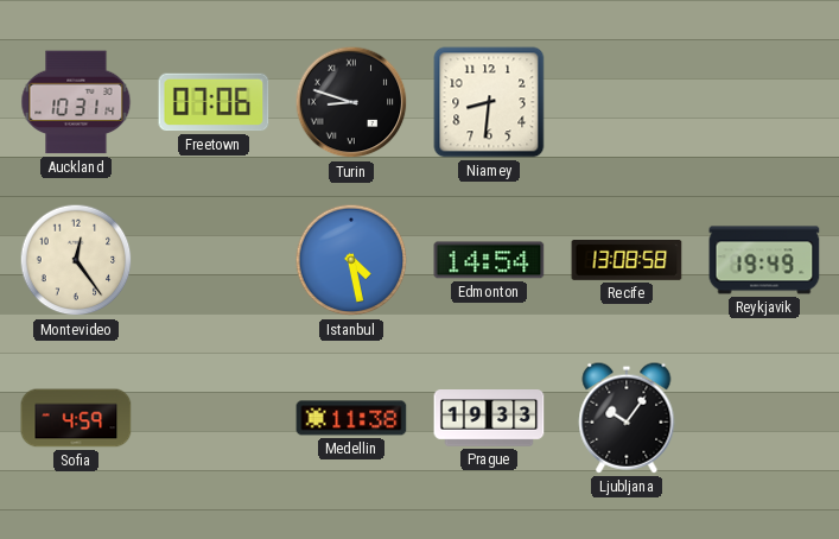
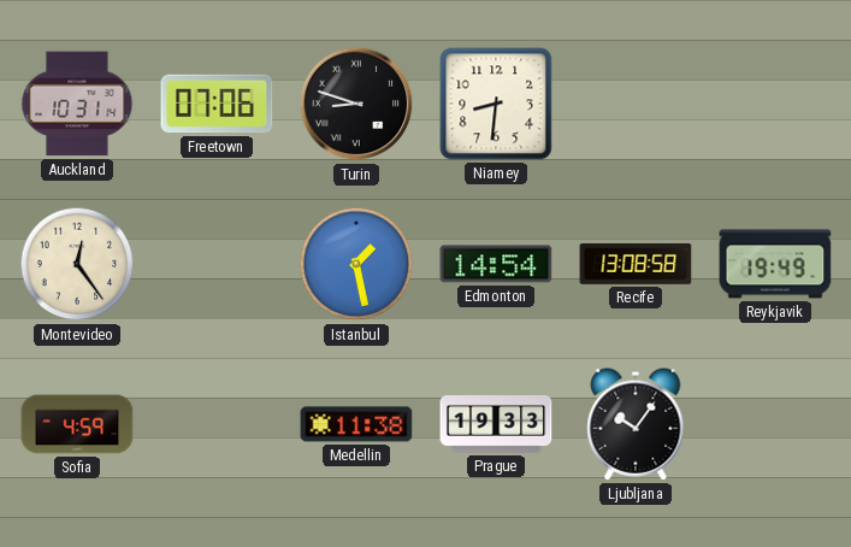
Istanbul: 4:28 -> 1:28
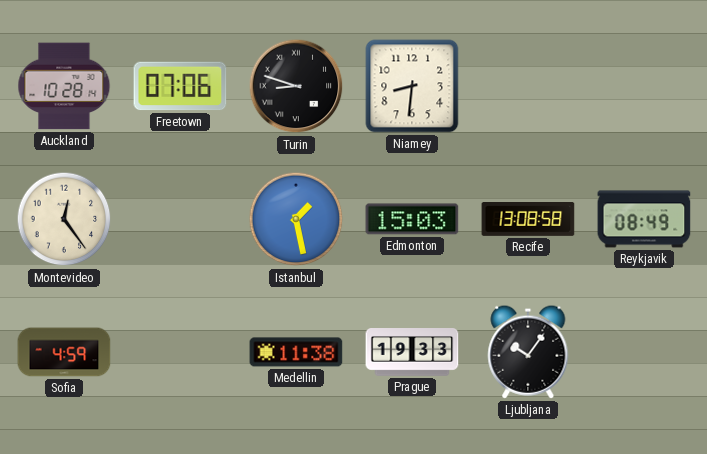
Auckland: 10:31 -> 10:28
Edmonton: 14:54 -> 15:03
Reykjavik: 19:49 -> 08:49
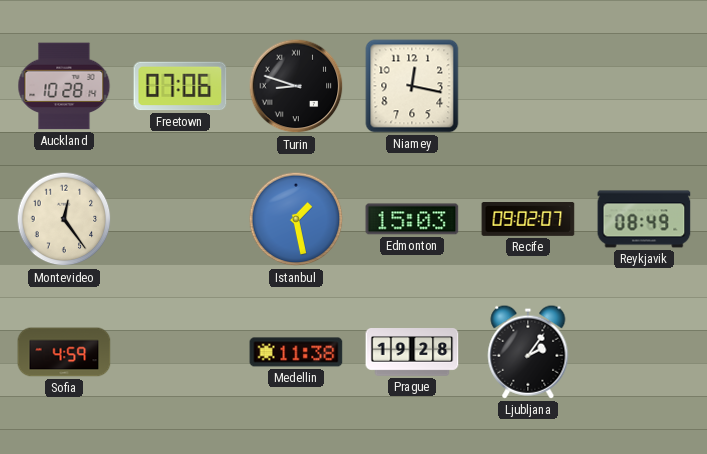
Niamey: 8:31 -> 12:17
Recife: 13:08 -> 09:02
Prague: 19:33 -> 19:28
Ljubljana: 10:06 -> 2:06
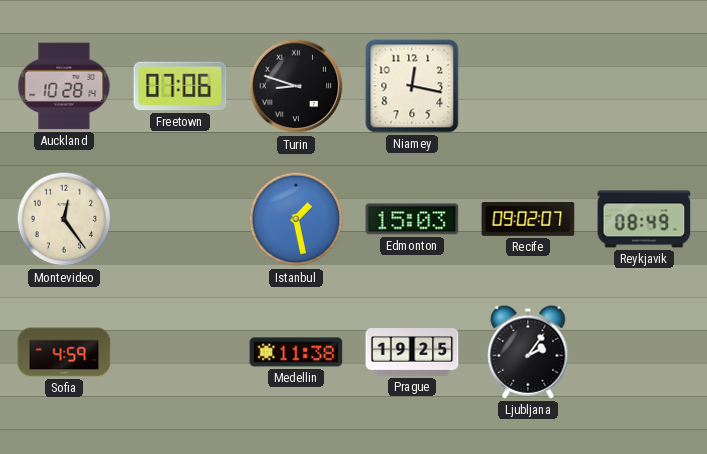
Prague: 19:28 -> 19:25
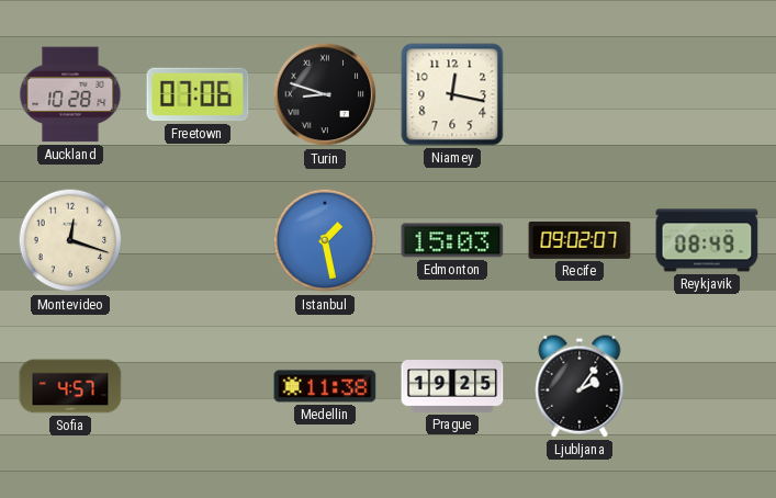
Montevideo: 12:24 -> 12:18
Sofia: 4:59 -> 4:57
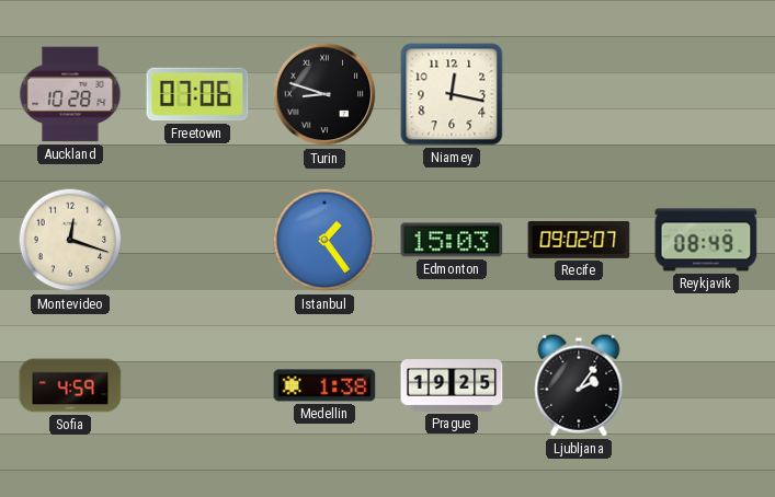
Istanbul: 1:28 -> 1:24
Sofia: 4:57 -> 4:59
Medellin: 11:38 -> 1:38
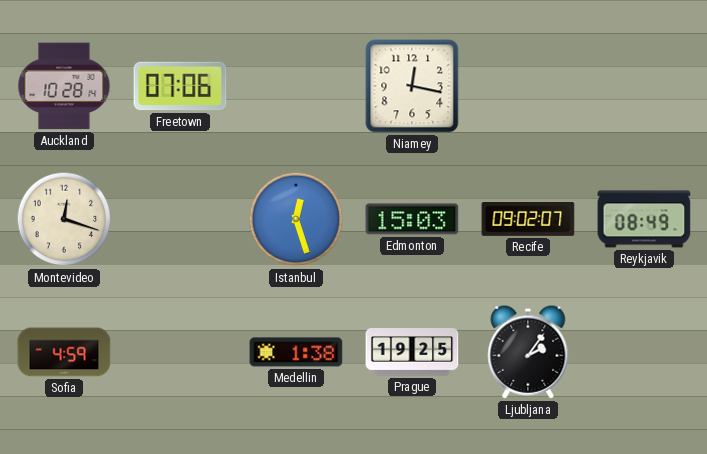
Turin: 8:48 -> none
Istanbul: 1:24 -> 12:27
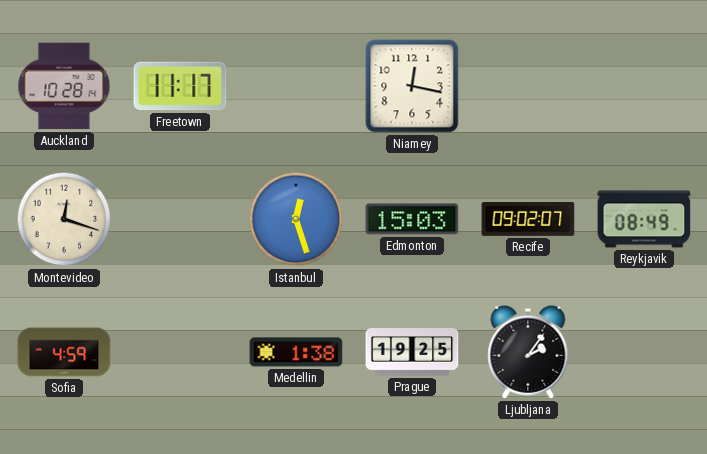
Freetown: 07:06 -> 11:17
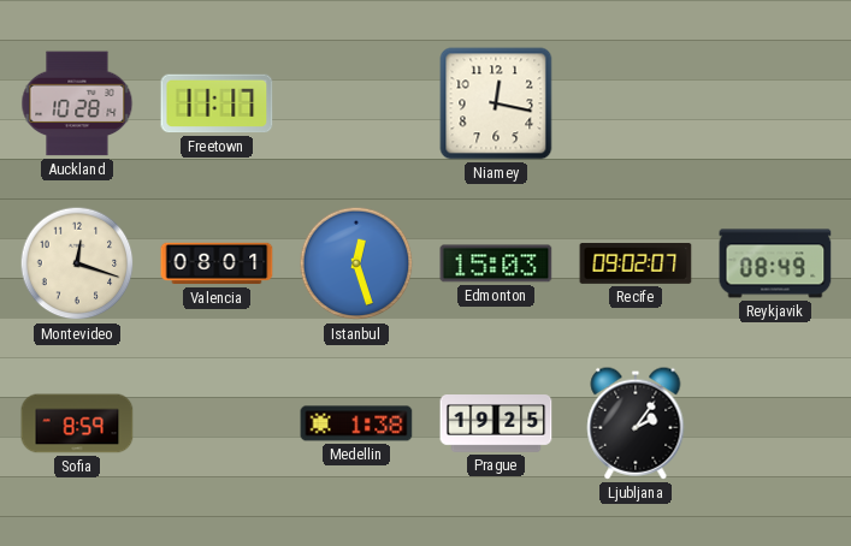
Valencia: none -> 08:01
Sofia: 4:59 -> 8:59
